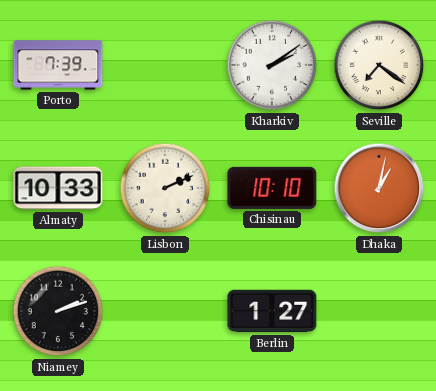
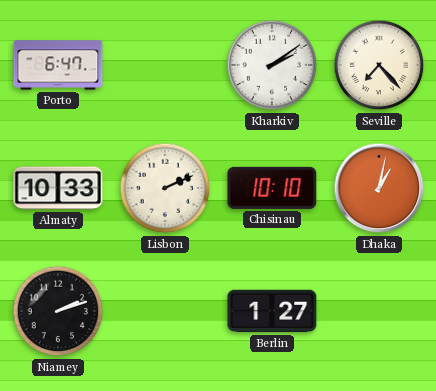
Porto: 7:39 -> 6:47
Seville: 7:21 -> 7:23
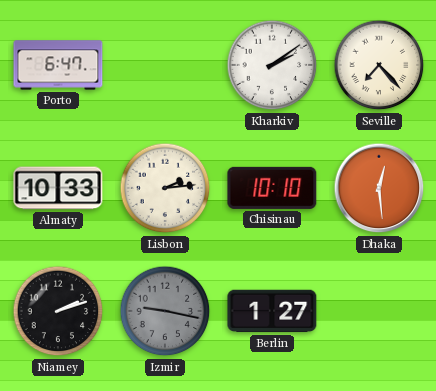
Lisbon: 2:11 -> 2:14
Dhaka: 1:02 -> 12:29
Izmir: none -> 9:17
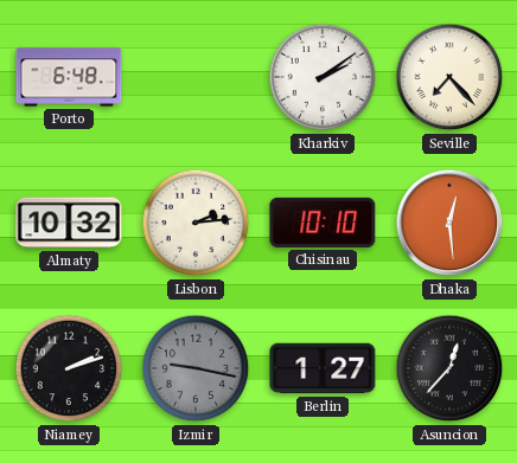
Porto: 6:47 -> 6:48
Almaty: 10:33 -> 10:32
Asuncion: none -> 12:37
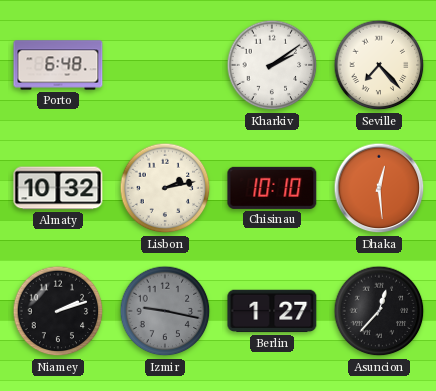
Lisbon: 2:14 -> 2:13
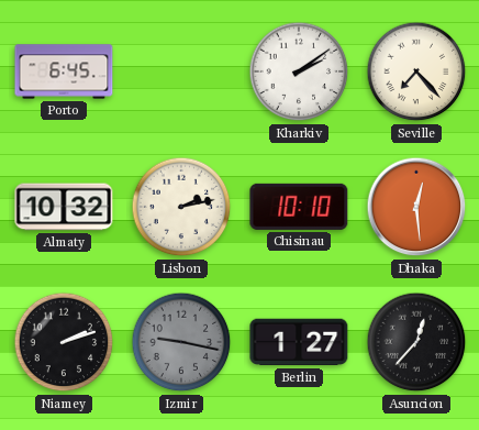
Porto: 6:48 -> 6:45
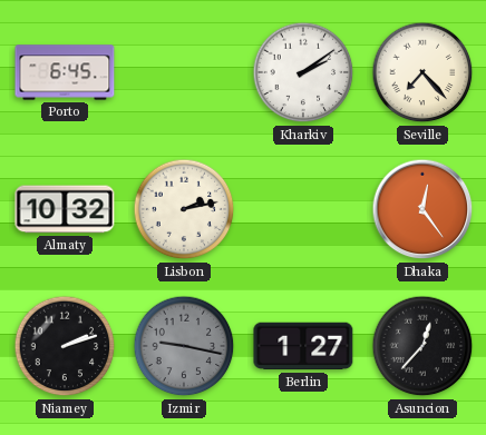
Chisinau: 10:10 -> none
Dhaka: 12:29 -> 12:24
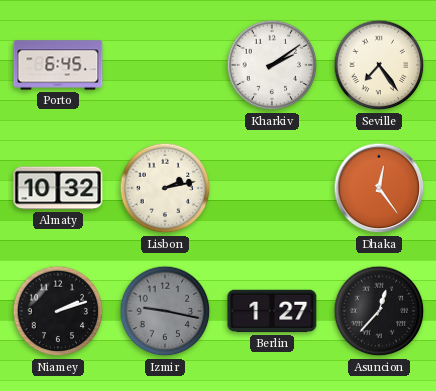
Seville: 7:23 -> 7:24
